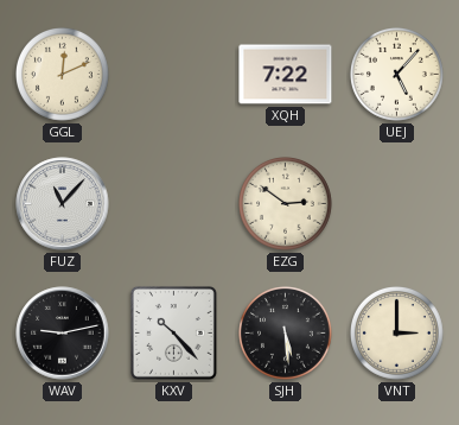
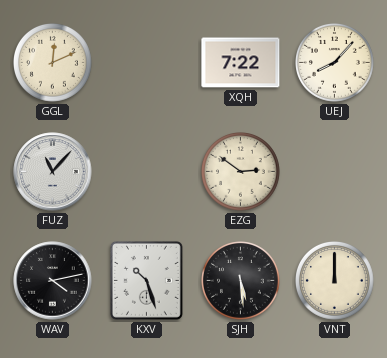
UEJ: 5:07 -> 8:07
WAV: 9:13 -> 4:13
KXV: 10:23 -> 10:27
VNT: 3:00 -> 12:00
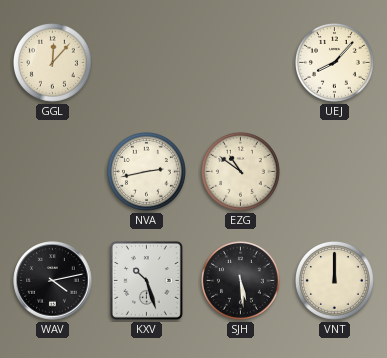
GGL: 12:11 -> 12:07
XQH: 7:22 -> none
FUZ: 11:07 -> none
NVA: none -> 2:43
EZG: 2:51 -> 10:51
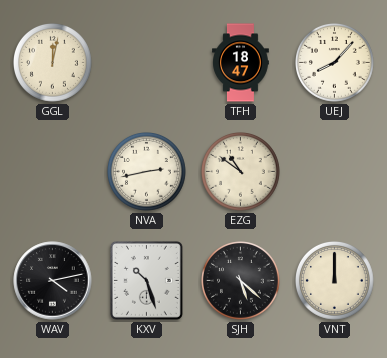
GGL: 12:07 -> 12:02
TFH: none -> 18:47
SJH: 5:29 -> 5:22
